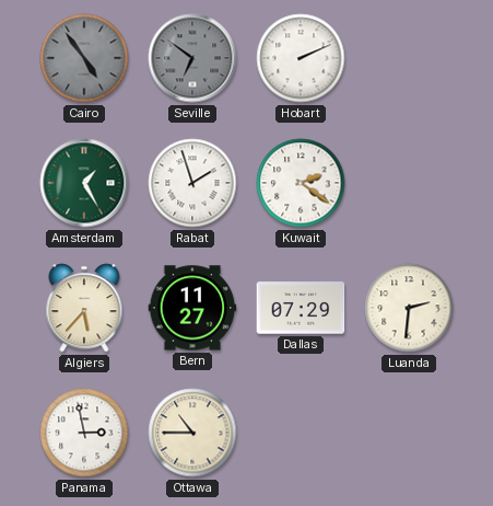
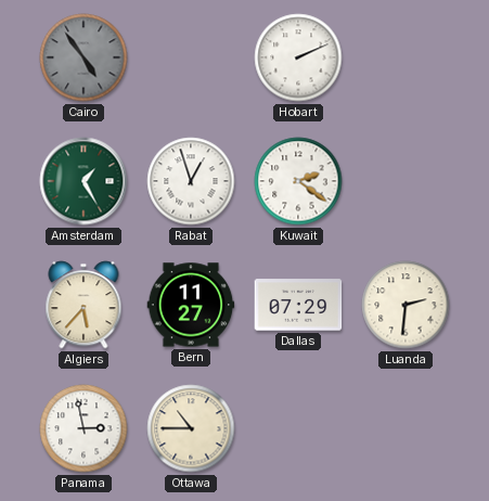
Seville: 6:51 -> none
Rabat: 1:57 -> 12:57
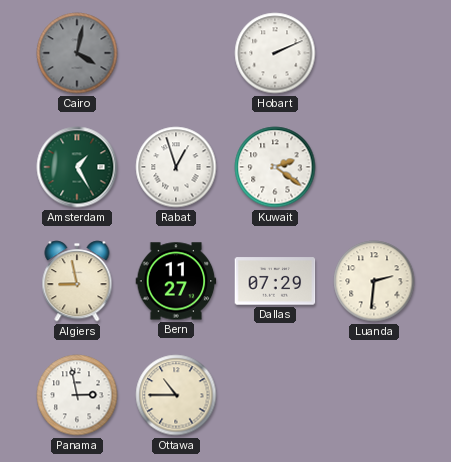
Cairo: 4:54 -> 4:02
Algiers: 5:37 -> 8:58
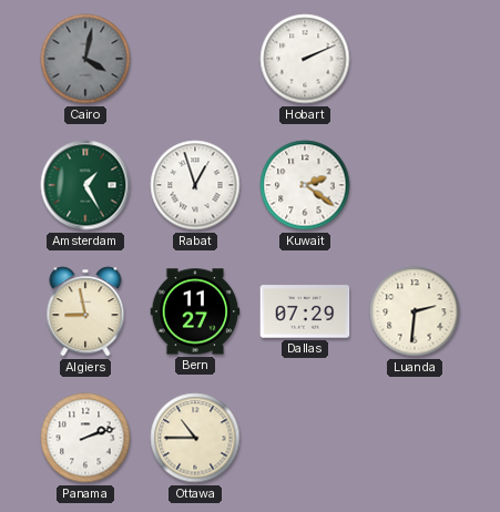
Panama: 2:58 -> 2:12
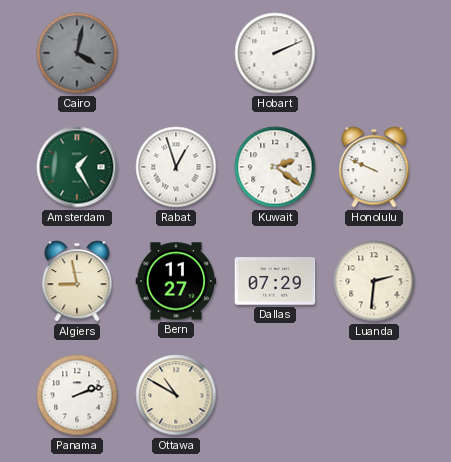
Honolulu: none -> 9:49
Ottawa: 10:45 -> 10:50
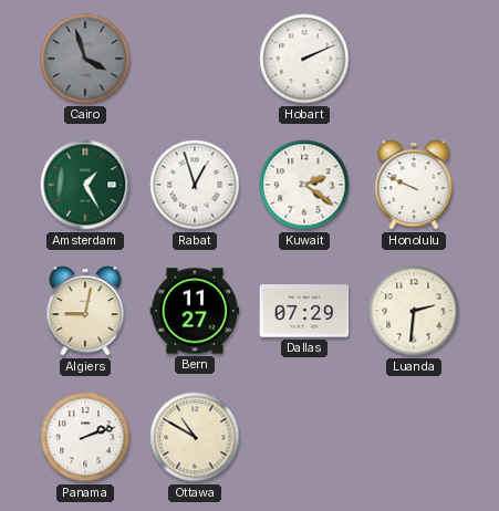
Cairo: 4:02 -> 3:57
Algiers: 8:58 -> 9:02
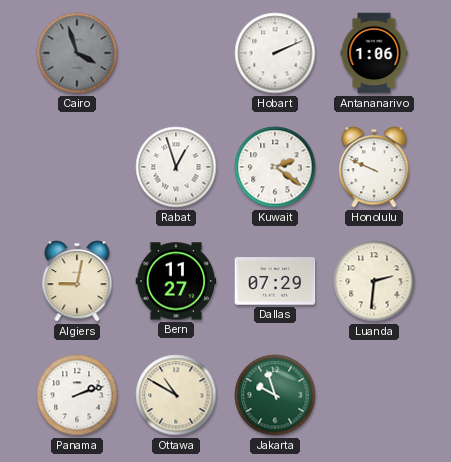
Antananarivo: none -> 1:06
Amsterdam: 1:25 -> none
Jakarta: none -> 9:57
